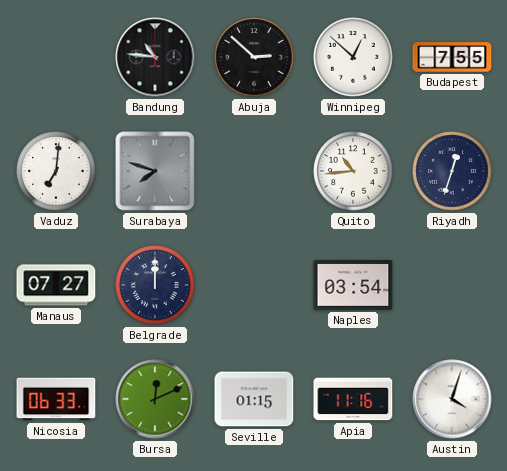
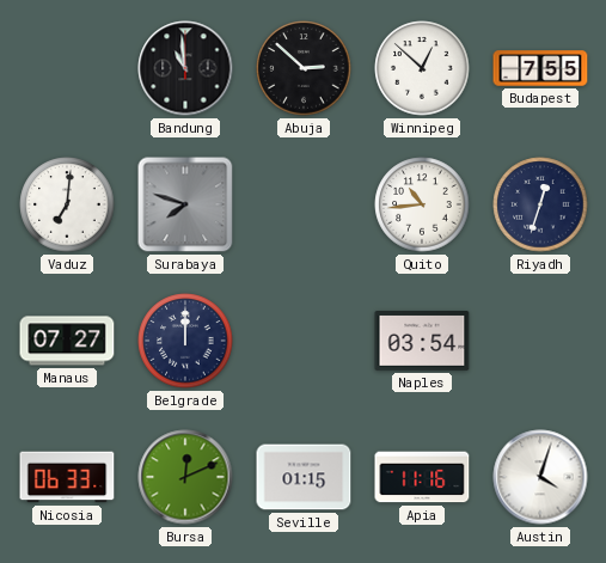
Bandung: 10:46 -> 10:59
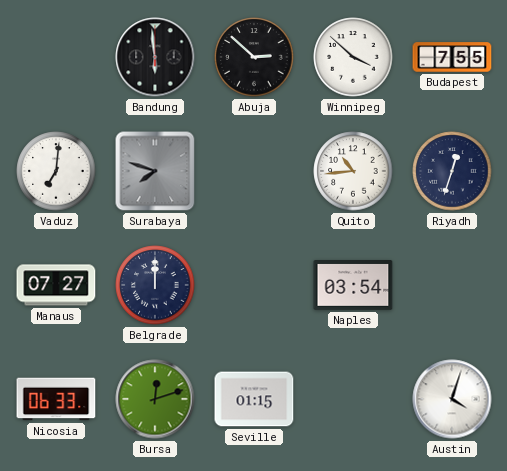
Bandung: 10:59 -> 5:59
Winnipeg: 12:52 -> 3:52
Bursa: 12:11 -> 12:12
Apia: 11:16 -> none
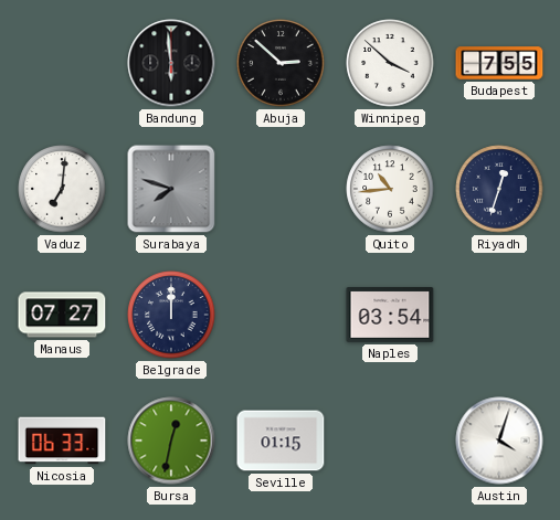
Bursa: 12:12 -> 12:32
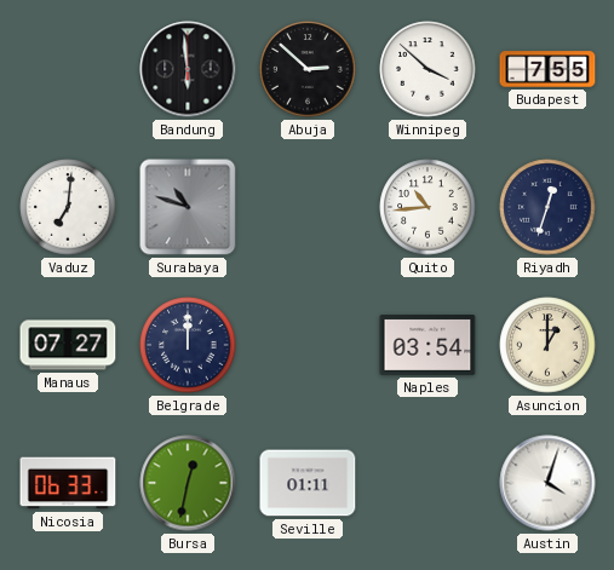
Surabaya: 7:48 -> 10:48
Asuncion: none -> 1:00
Seville: 01:15 -> 01:11
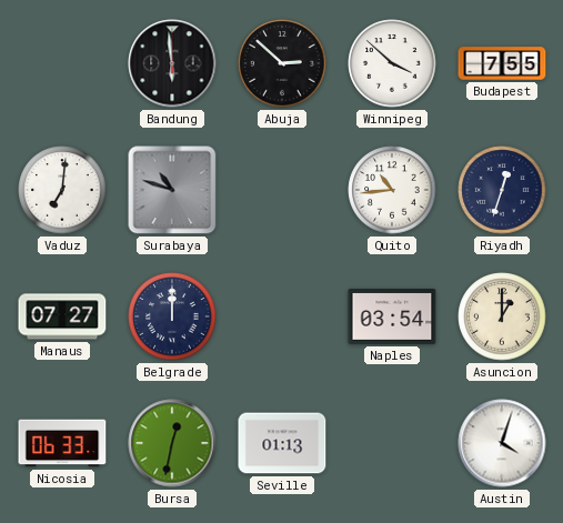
Seville: 01:11 -> 01:13
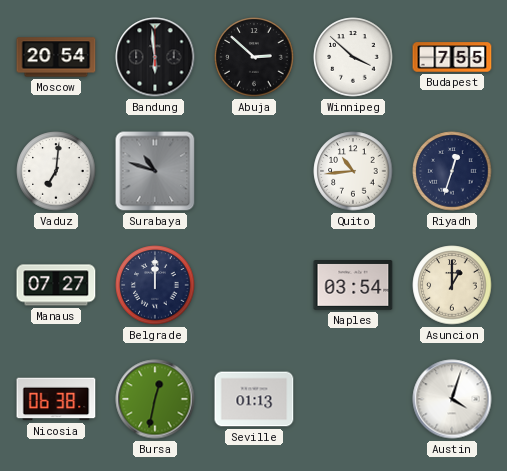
Moscow: none -> 20:54
Nicosia: 06:33 -> 06:38
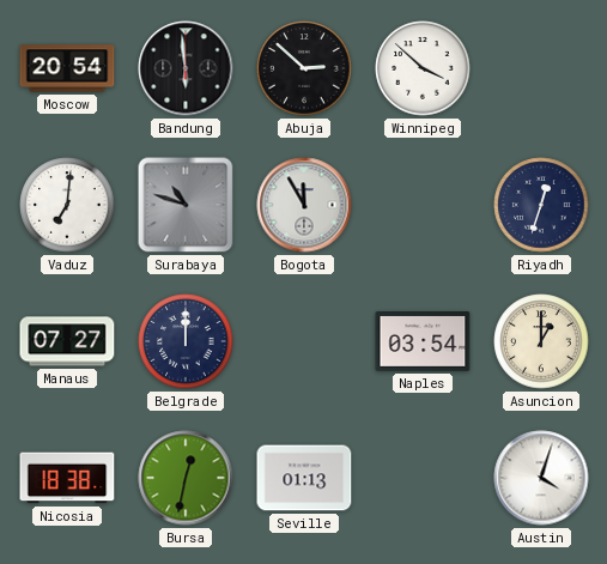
Budapest: 7:55 -> none
Bogota: none -> 11:55
Quito: 10:44 -> none
Nicosia: 06:38 -> 18:38
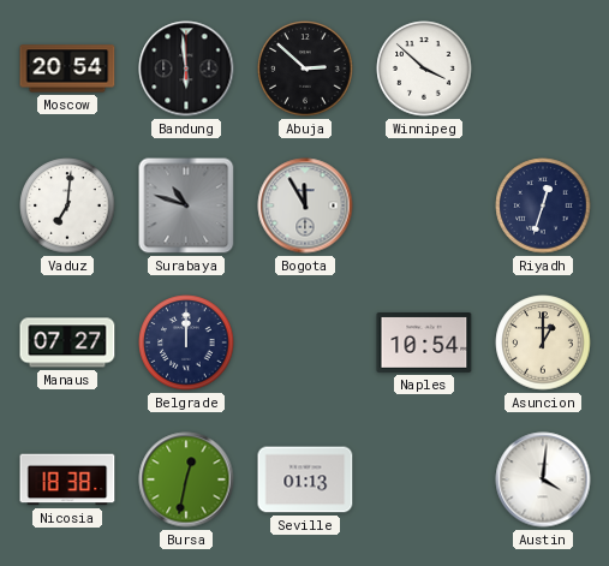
Naples: 03:54 -> 10:54
Austin: 4:03 -> 4:01
